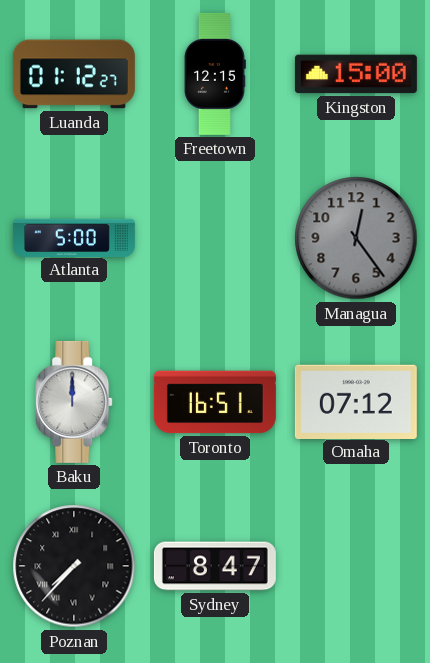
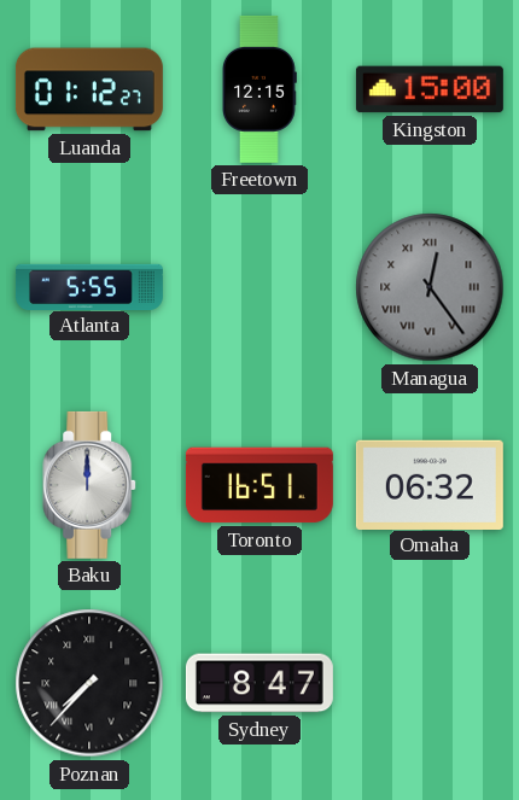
Atlanta: 5:00 -> 5:55
Managua numerals: Arabic -> Roman
Omaha: 07:12 -> 06:32
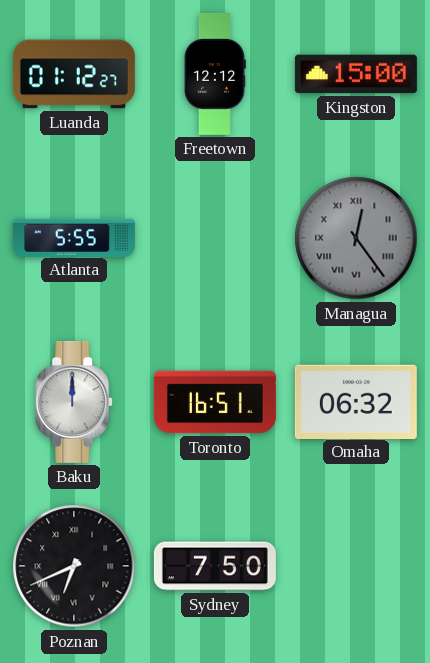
Freetown: 12:15 -> 12:12
Poznan: 7:37 -> 6:41
Sydney: 8:47 -> 7:50
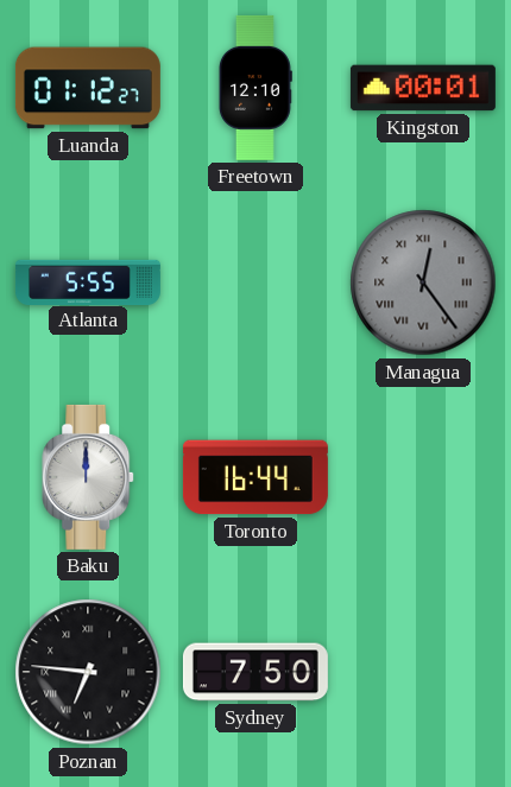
Freetown: 12:12 -> 12:10
Kingston: 15:00 -> 00:01
Toronto: 16:51 -> 16:44
Omaha: 06:32 -> none
Poznan: 6:41 -> 6:46
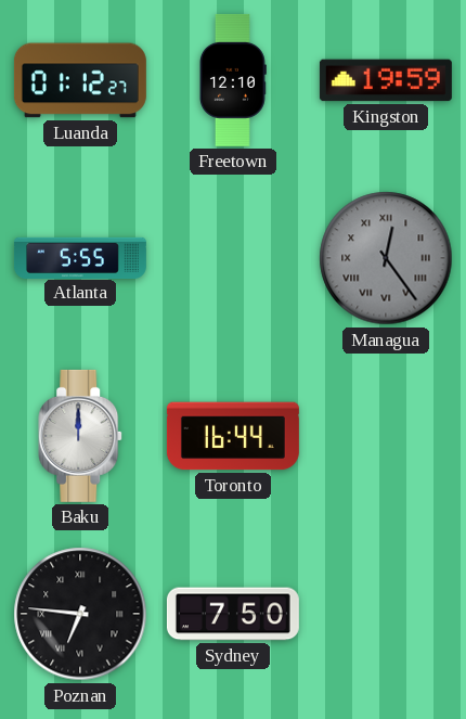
Kingston: 00:01 -> 19:59
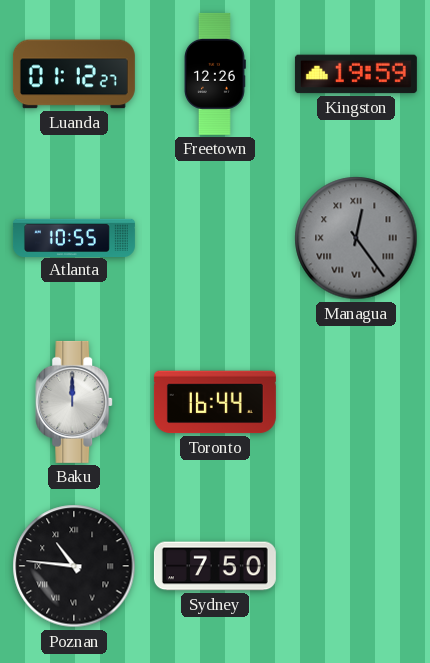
Freetown: 12:10 -> 12:26
Atlanta: 5:55 -> 10:55
Poznan: 6:46 -> 10:46
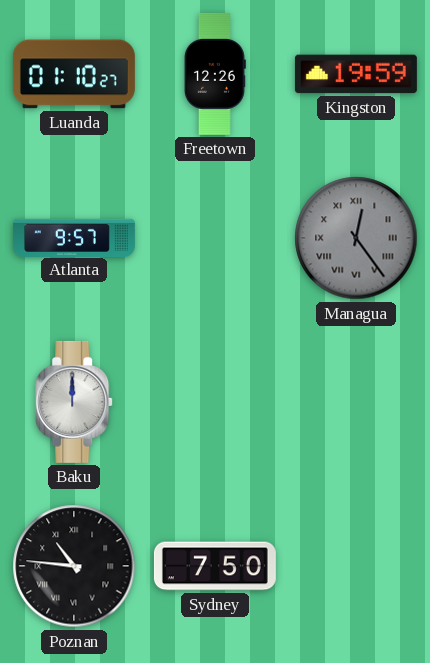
Luanda: 01:12 -> 01:10
Atlanta: 10:55 -> 9:57
Toronto: 16:44 -> none
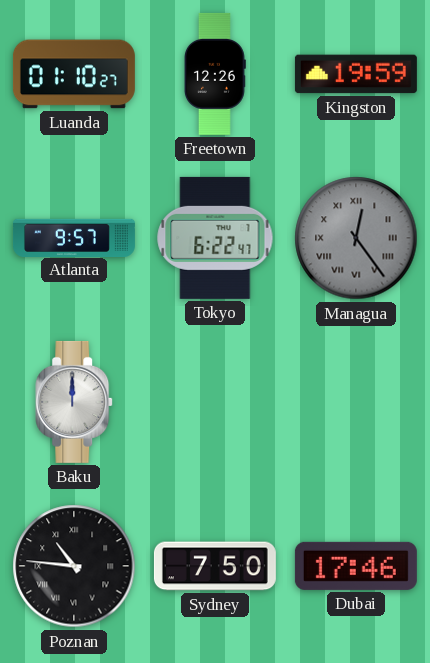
Tokyo: none -> 6:22
Dubai: none -> 17:46
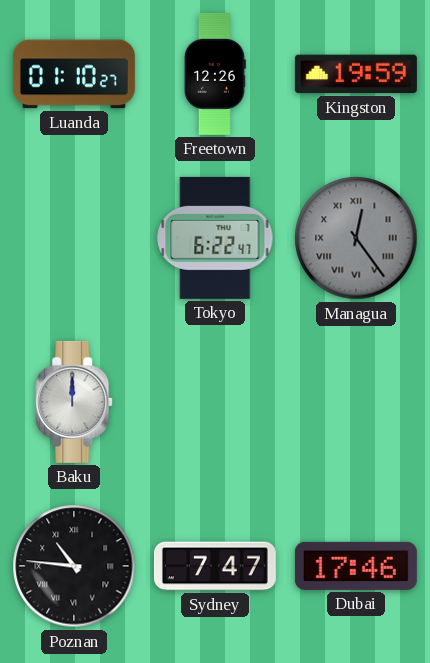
Atlanta: 9:57 -> none
Sydney: 7:50 -> 7:47
